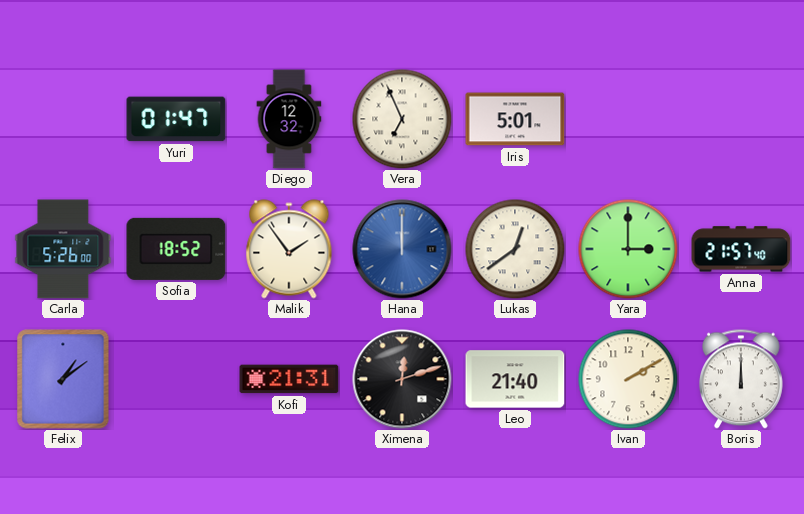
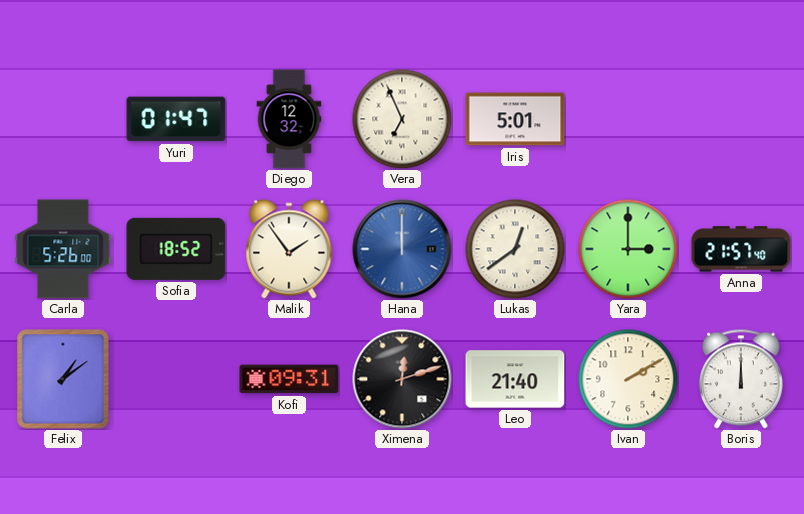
Kofi: 21:31 -> 09:31
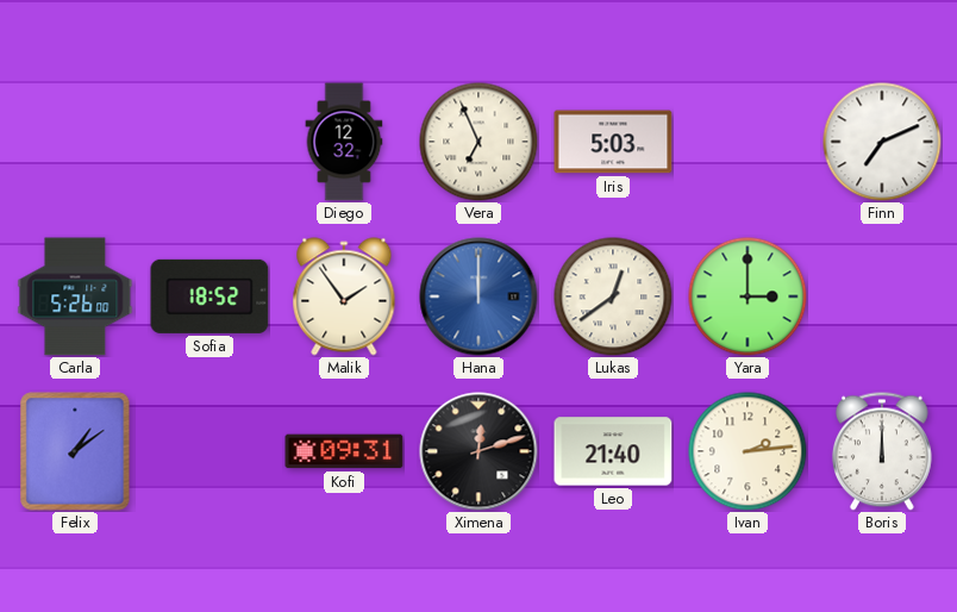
Yuri: 01:47 -> none
Iris: 5:01 -> 5:03
Finn: none -> 7:11
Anna: 21:57 -> none
Ivan: 2:10 -> 2:14
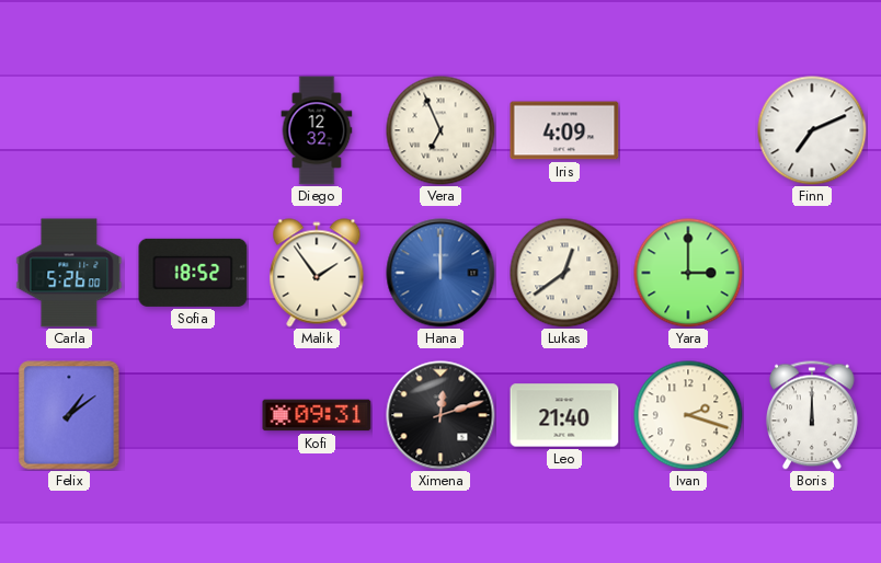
Iris: 5:03 -> 4:09
Ivan: 2:14 -> 2:18
